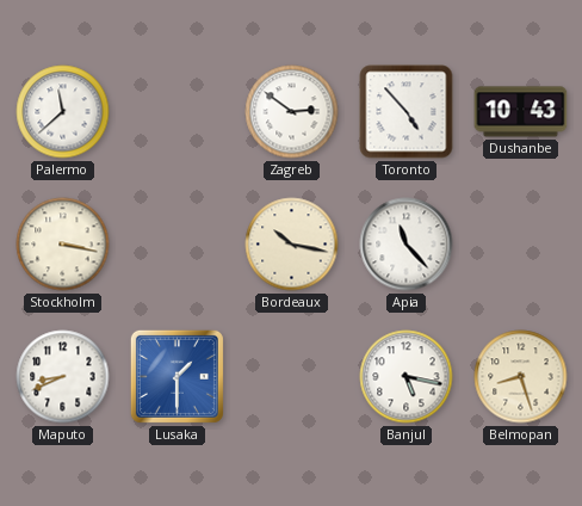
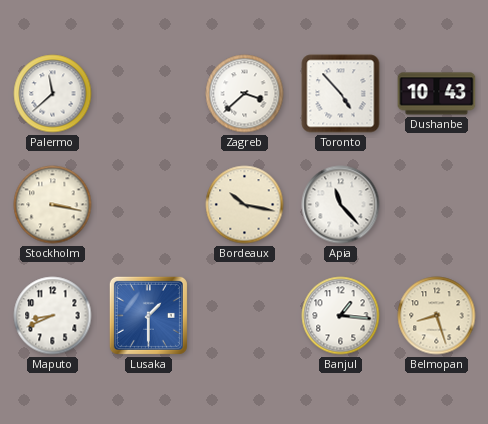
Zagreb: 2:51 -> 3:38
Banjul: 5:17 -> 1:16
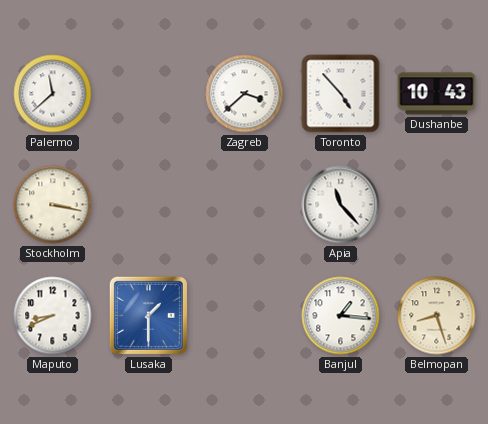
Bordeaux: 10:17 -> none
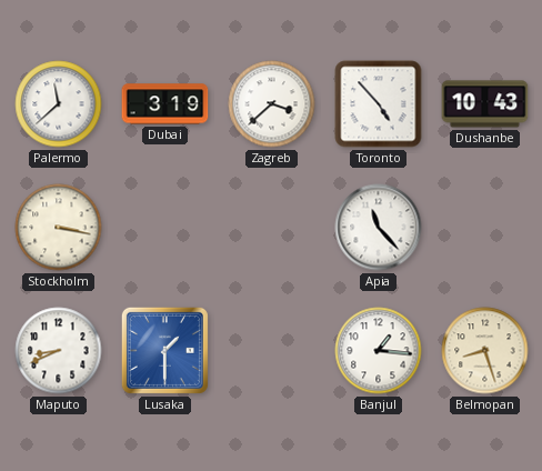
Dubai: none -> 3:19
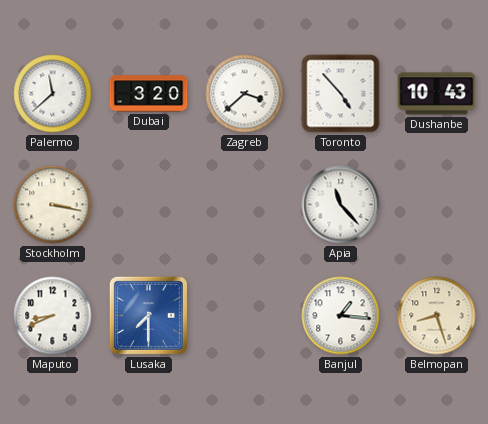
Dubai: 3:19 -> 3:20
Lusaka: 1:30 -> 7:30
